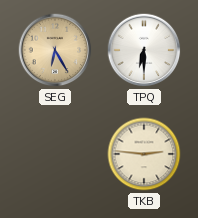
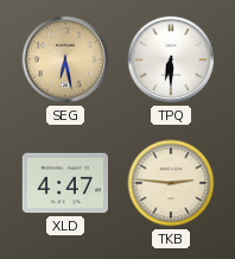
SEG: 6:25 -> 6:28
XLD: none -> 4:47
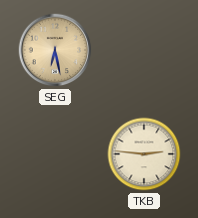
TPQ: 6:30 -> none
XLD: 4:47 -> none
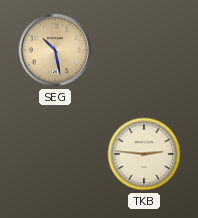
SEG: 6:28 -> 10:28
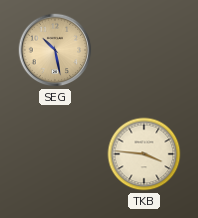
TKB: 2:46 -> 3:46
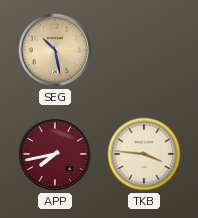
APP: none -> 7:43
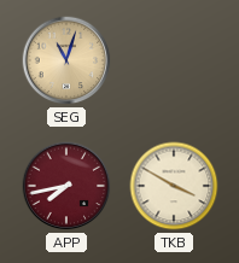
SEG: 10:28 -> 11:03
TKB: 3:46 -> 3:50
